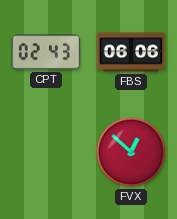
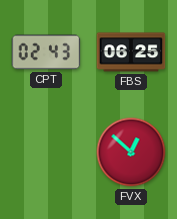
FBS: 06:06 -> 06:25
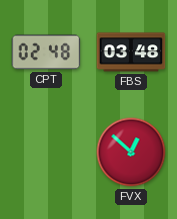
CPT: 02:43 -> 02:48
FBS: 06:25 -> 03:48
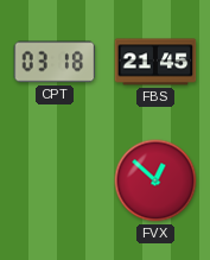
CPT: 02:48 -> 03:18
FBS: 03:48 -> 21:45
